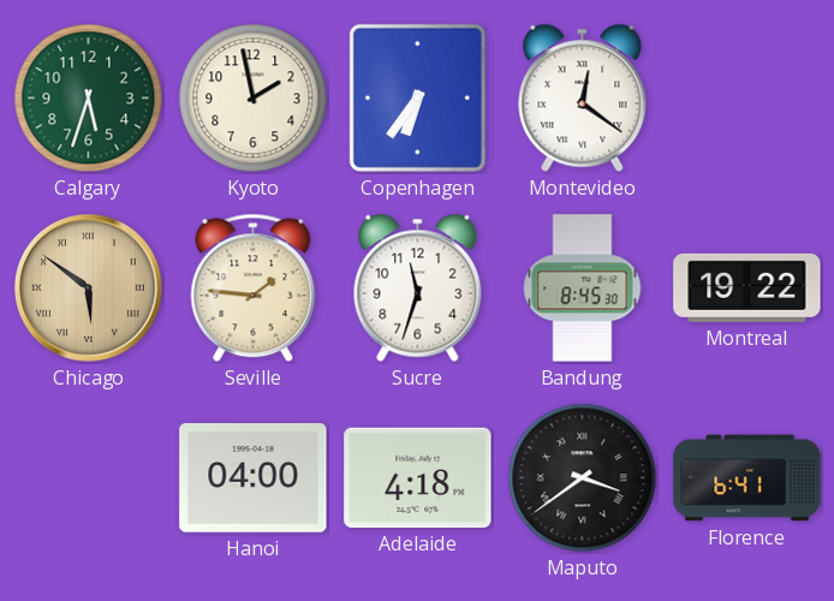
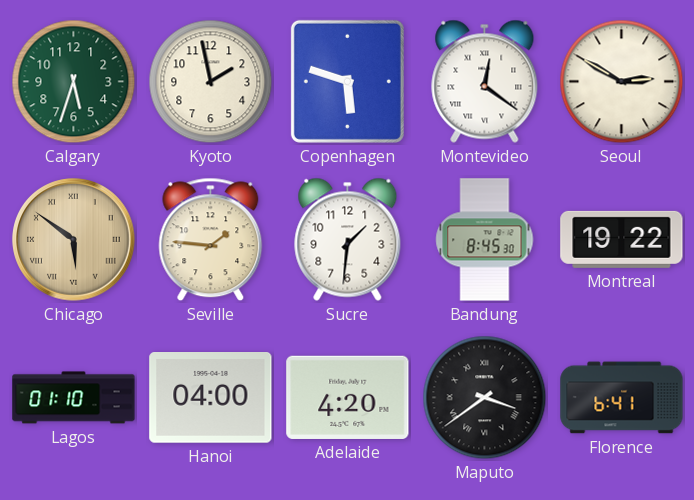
Copenhagen: 6:36 -> 5:48
Seoul: none -> 2:50
Sucre: 11:33 -> 1:31
Lagos: none -> 01:10
Adelaide: 4:18 -> 4:20
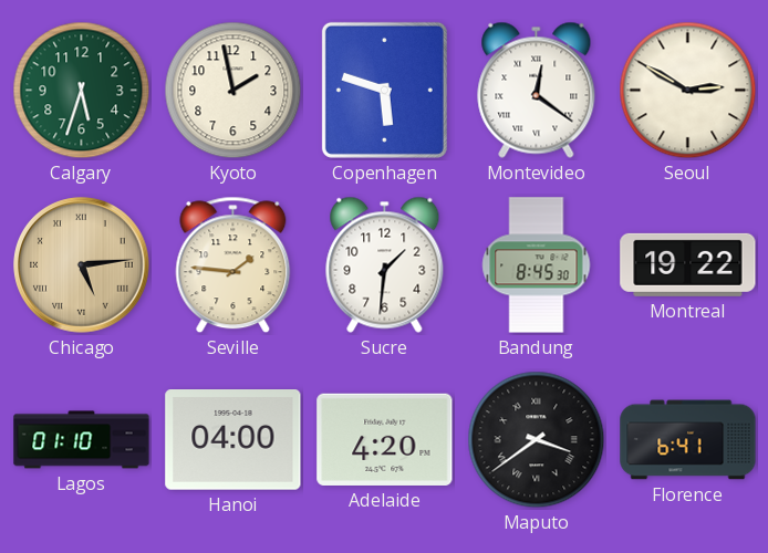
Chicago: 5:51 -> 5:14
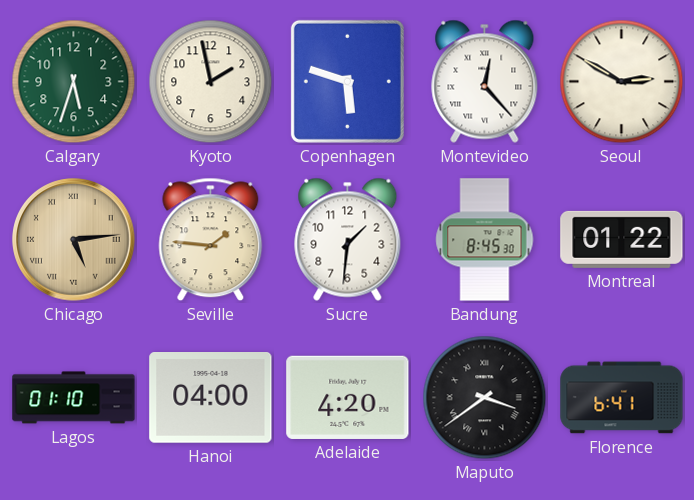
Montevideo: 12:21 -> 12:23
Montreal: 19:22 -> 01:22
